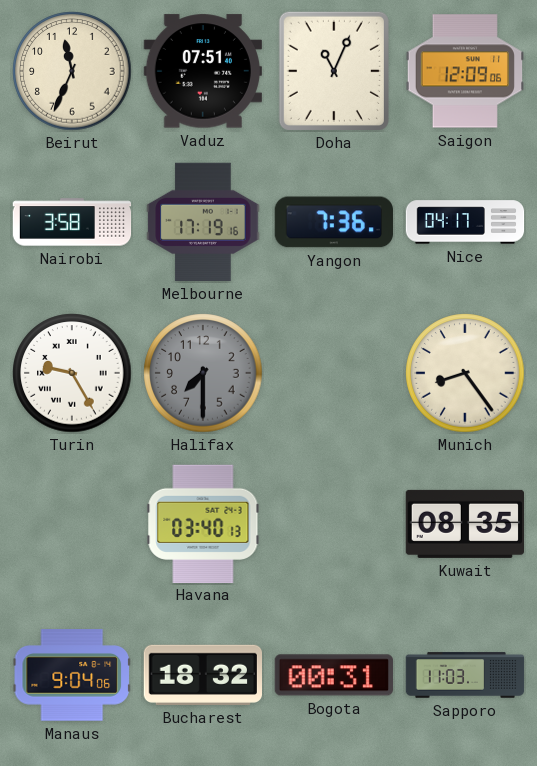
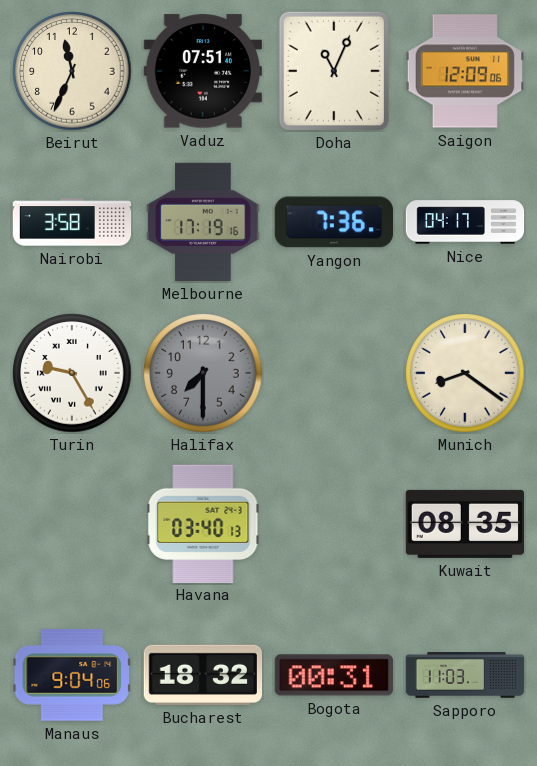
Munich: 8:24 -> 8:21
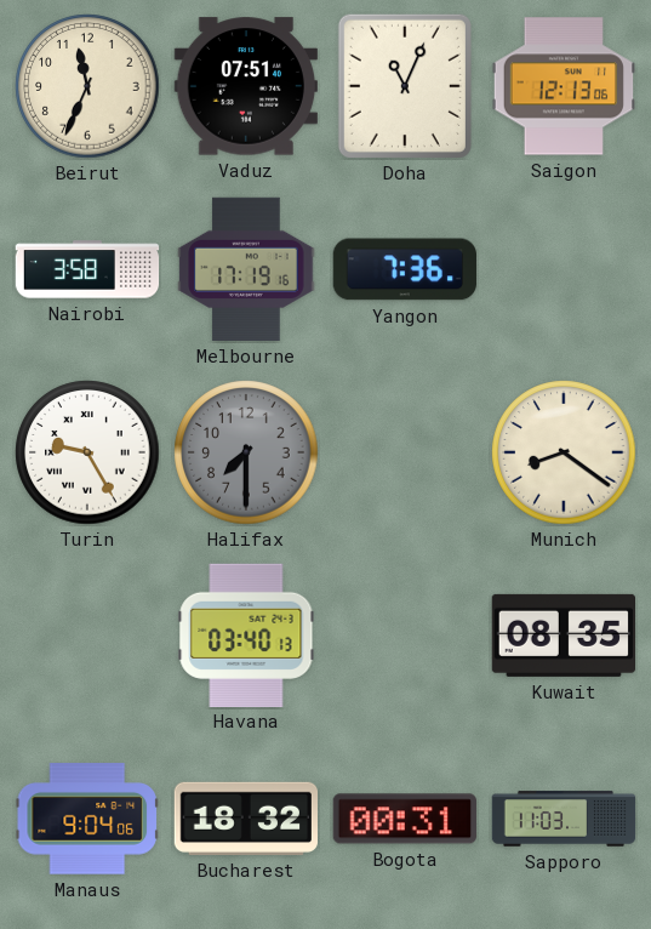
Saigon: 12:09 -> 12:13
Nice: 04:17 -> none
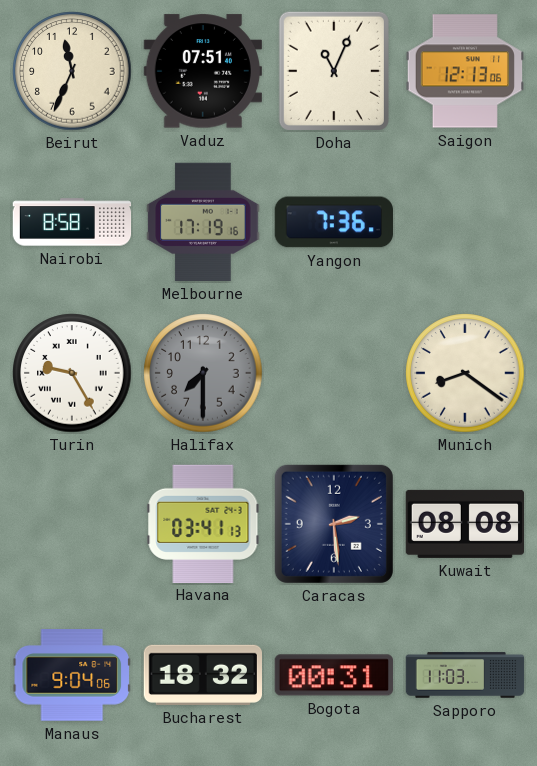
Nairobi: 3:58 -> 8:58
Havana: 03:40 -> 03:41
Caracas: none -> 2:29
Kuwait: 08:35 -> 08:08
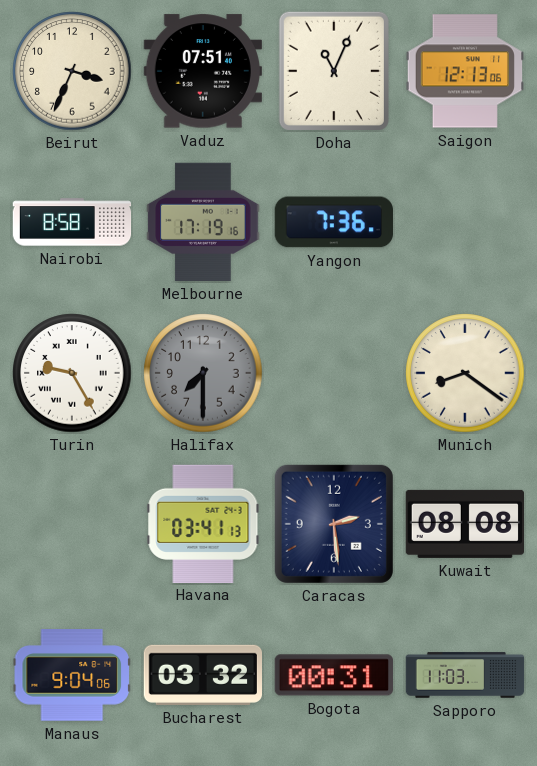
Beirut: 11:34 -> 3:34
Bucharest: 18:32 -> 03:32
